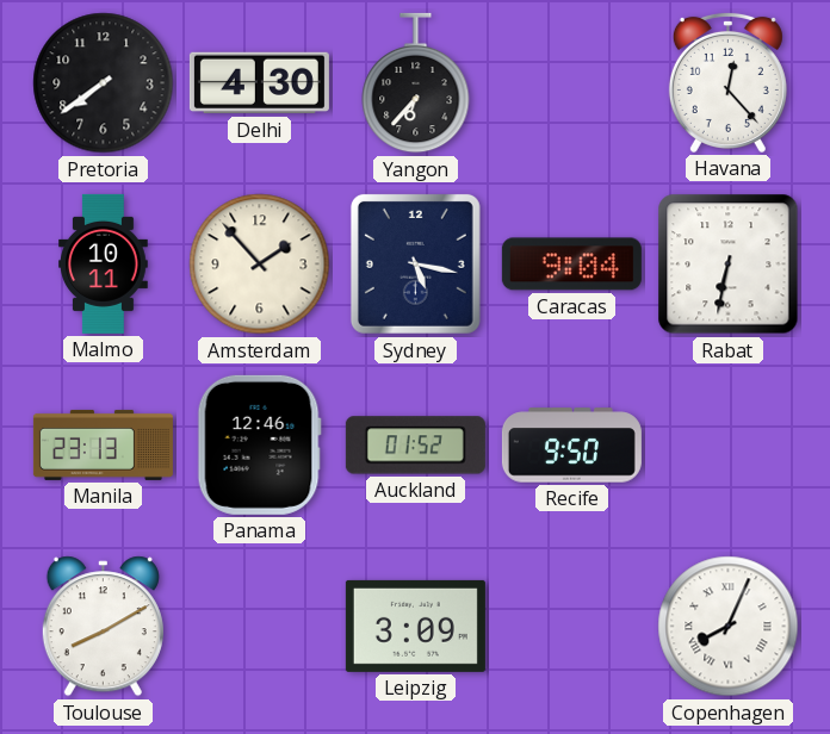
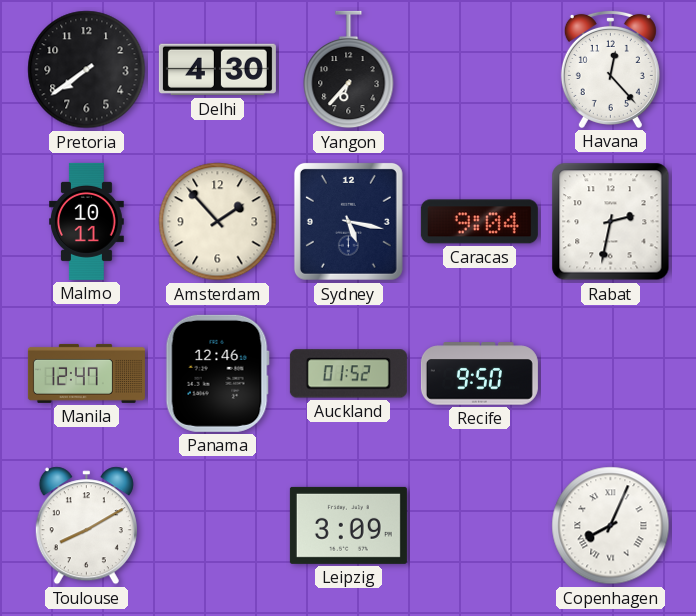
Rabat: 6:32 -> 2:32
Manila: 23:13 -> 12:47
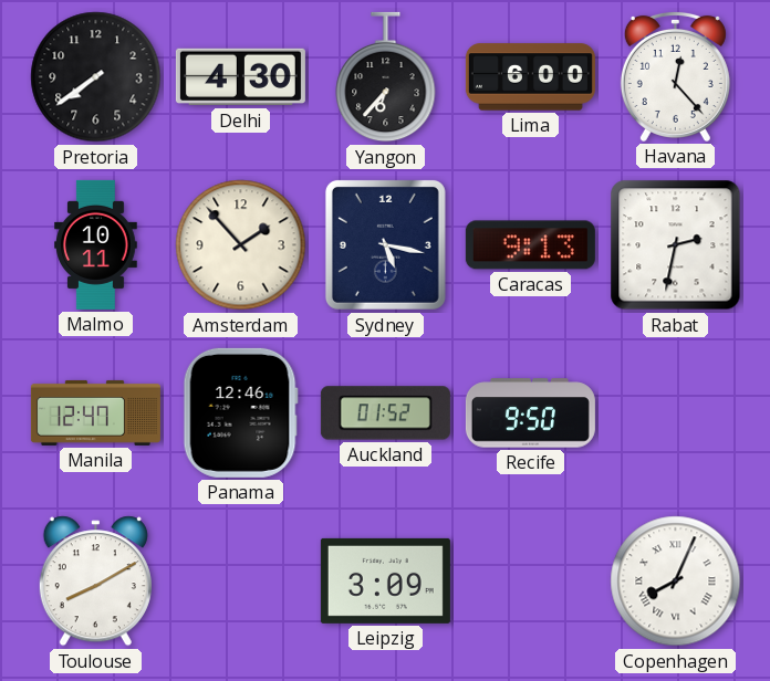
Lima: none -> 6:00
Caracas: 9:04 -> 9:13
